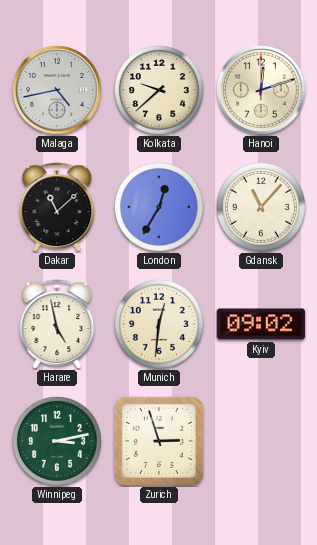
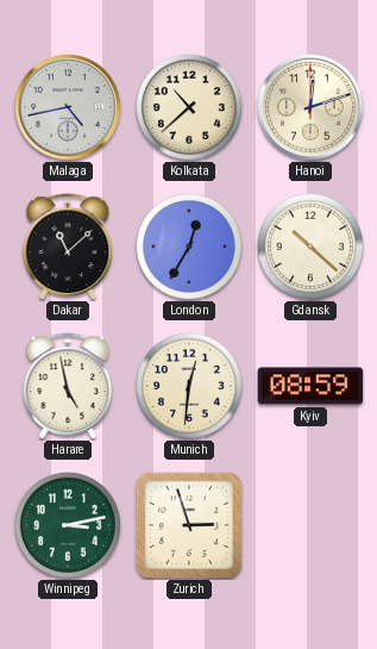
Kolkata: 9:38 -> 10:38
Gdansk: 11:07 -> 10:22
Kyiv: 09:02 -> 08:59
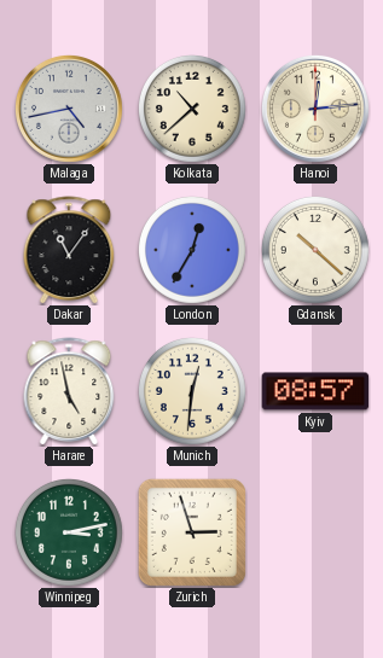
Hanoi: 12:12 -> 12:14
Dakar: 11:08 -> 11:06
Kyiv: 08:59 -> 08:57
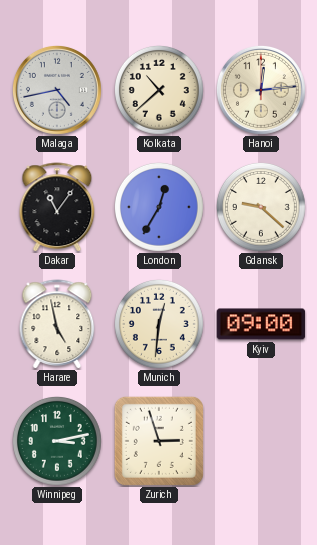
Gdansk: 10:22 -> 9:22
Kyiv: 08:57 -> 09:00
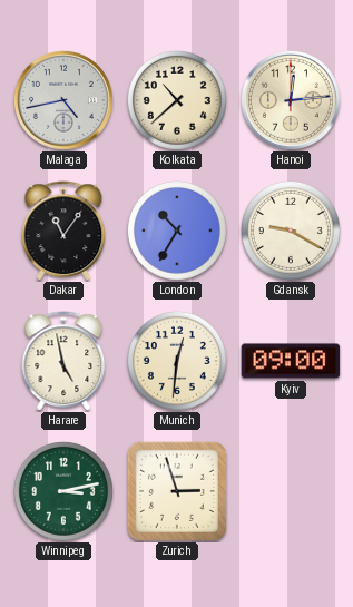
London: 12:35 -> 10:35
Gdansk: 9:22 -> 9:20
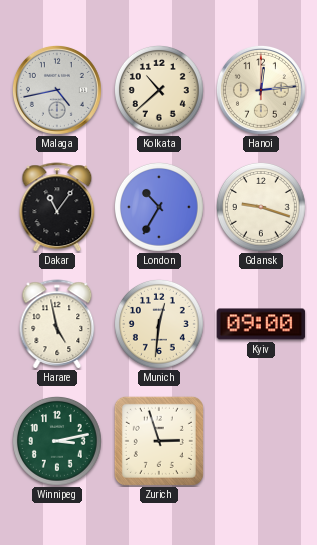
Gdansk: 9:20 -> 9:18
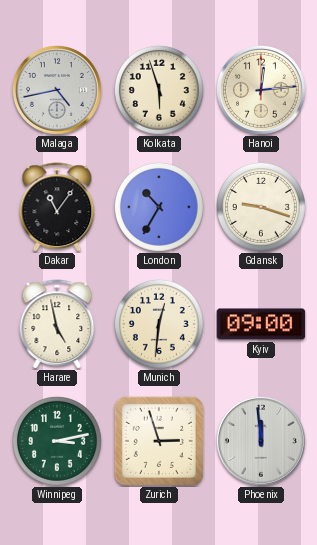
Kolkata: 10:38 -> 5:57
Phoenix: none -> 11:59
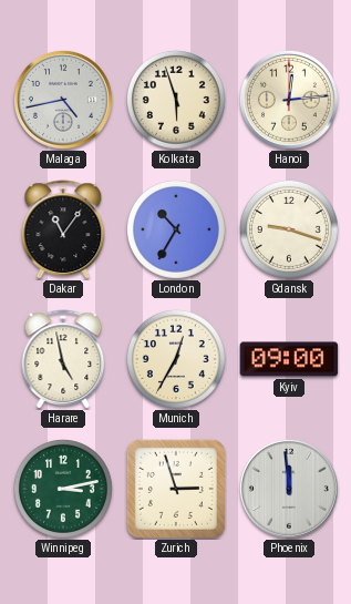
Munich: 12:31 -> 12:35
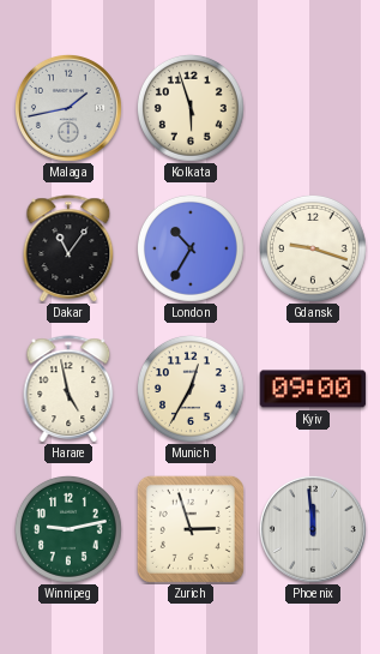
Malaga: 4:43 -> 1:43
Hanoi: 12:14 -> none
Winnipeg: 3:13 -> 9:13
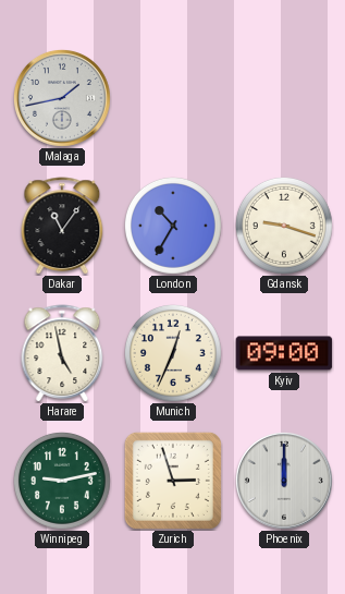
Kolkata: 5:57 -> none
Munich: 12:35 -> 12:34
Phoenix: 11:59 -> 12:00
